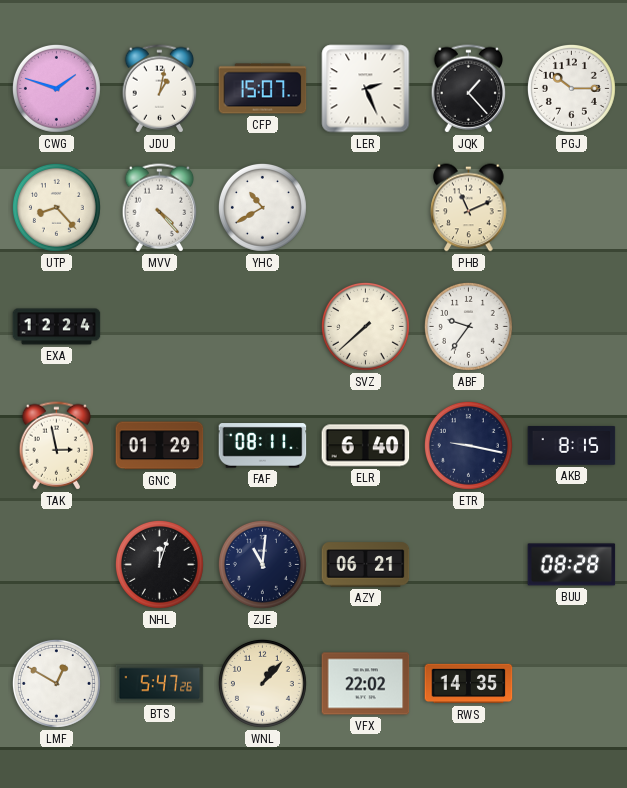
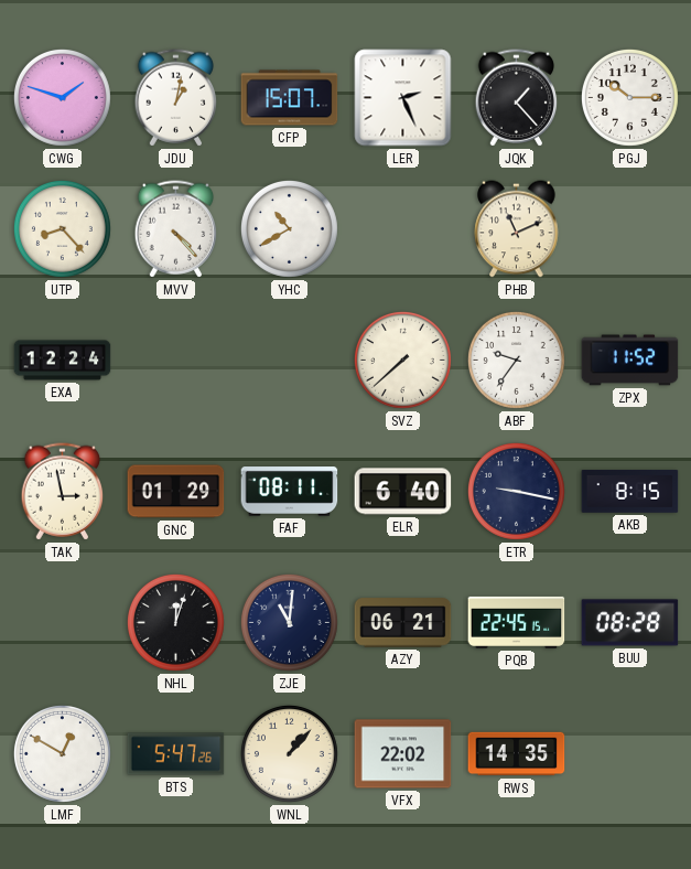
ZPX: none -> 11:52
PQB: none -> 22:45
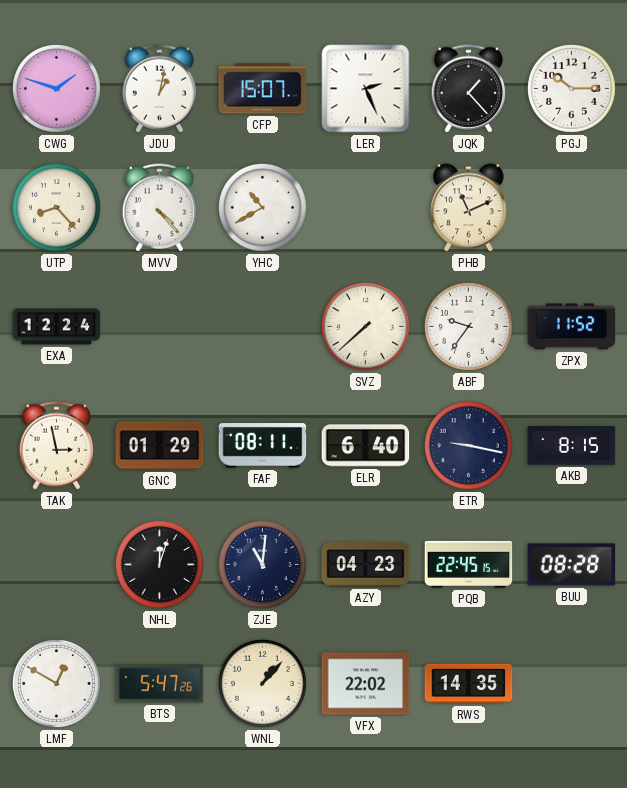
AZY: 06:21 -> 04:23
